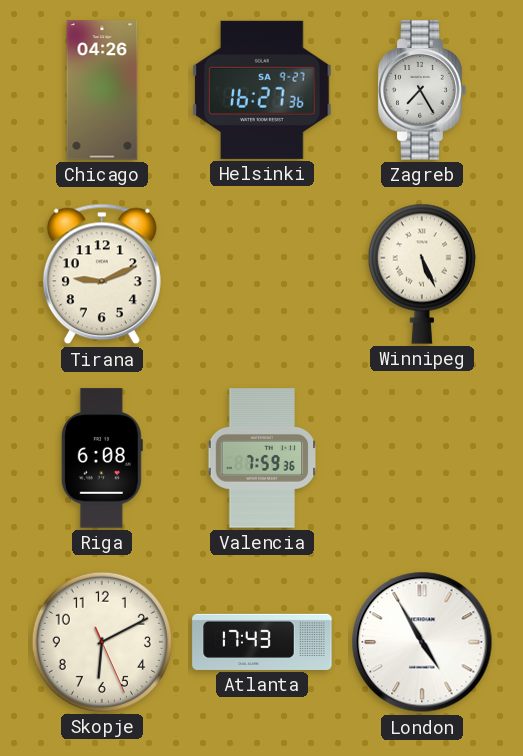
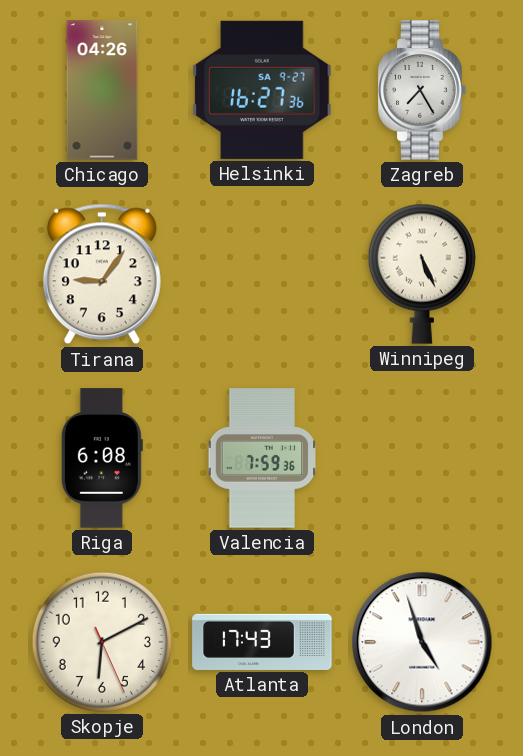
Tirana: 9:11 -> 9:06
London: 4:55 -> 4:57
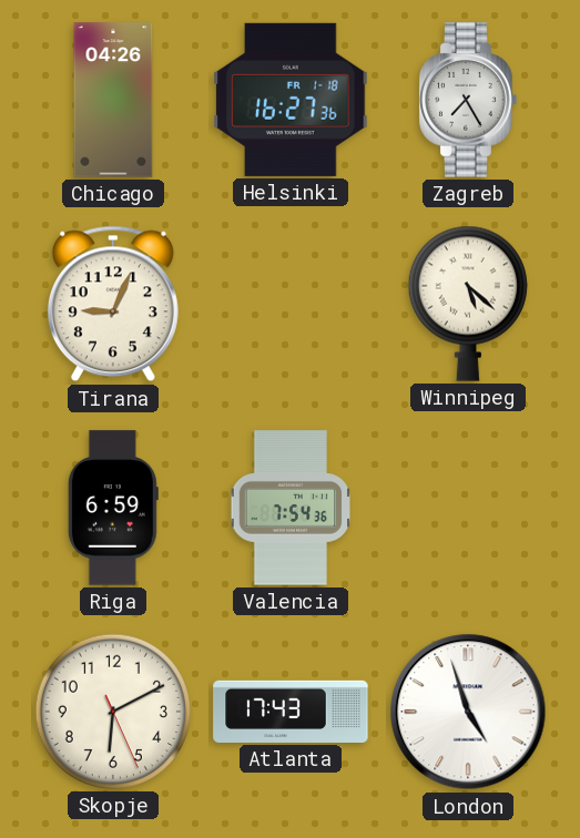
Helsinki date: SA 9-27 -> FR 1-18
Tirana: 9:06 -> 9:04
Winnipeg: 5:26 -> 5:22
Riga: 6:08 -> 6:59
Valencia: 7:59 -> 7:54
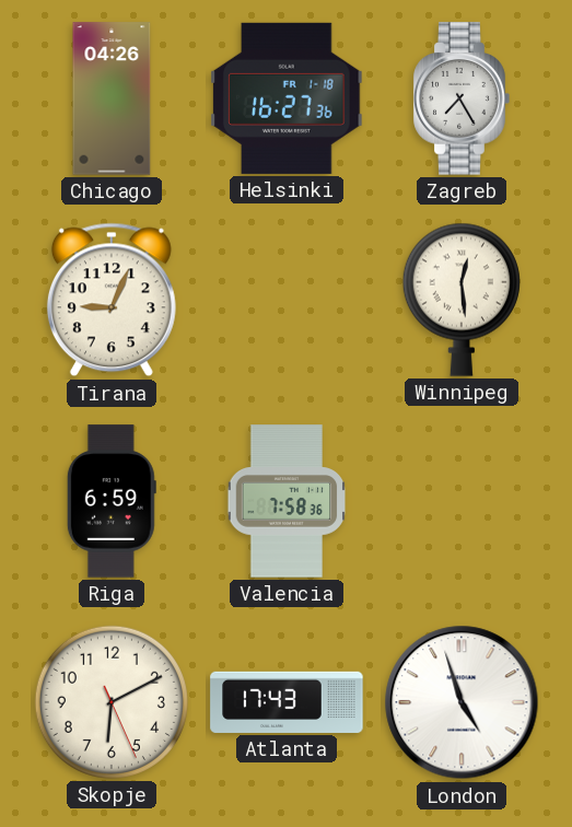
Winnipeg: 5:22 -> 12:29
Valencia: 7:54 -> 7:58
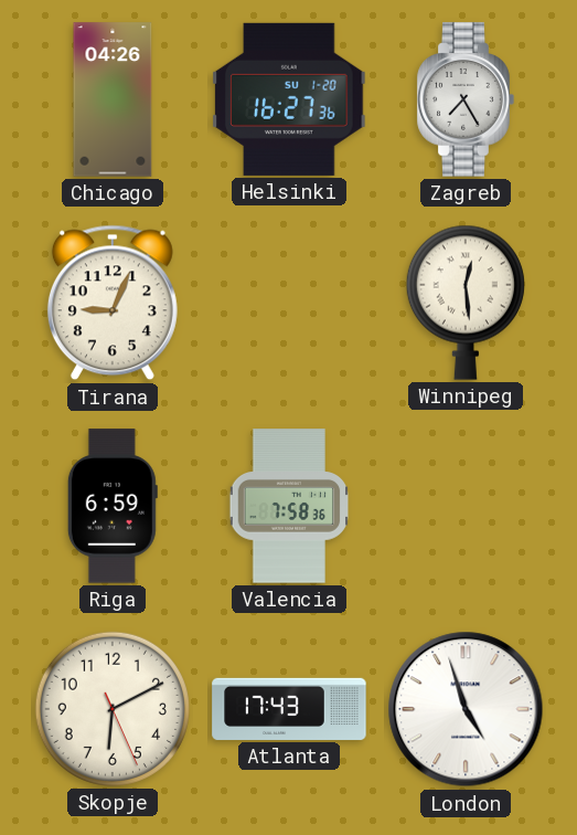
Helsinki date: FR 1-18 -> SU 1-20
